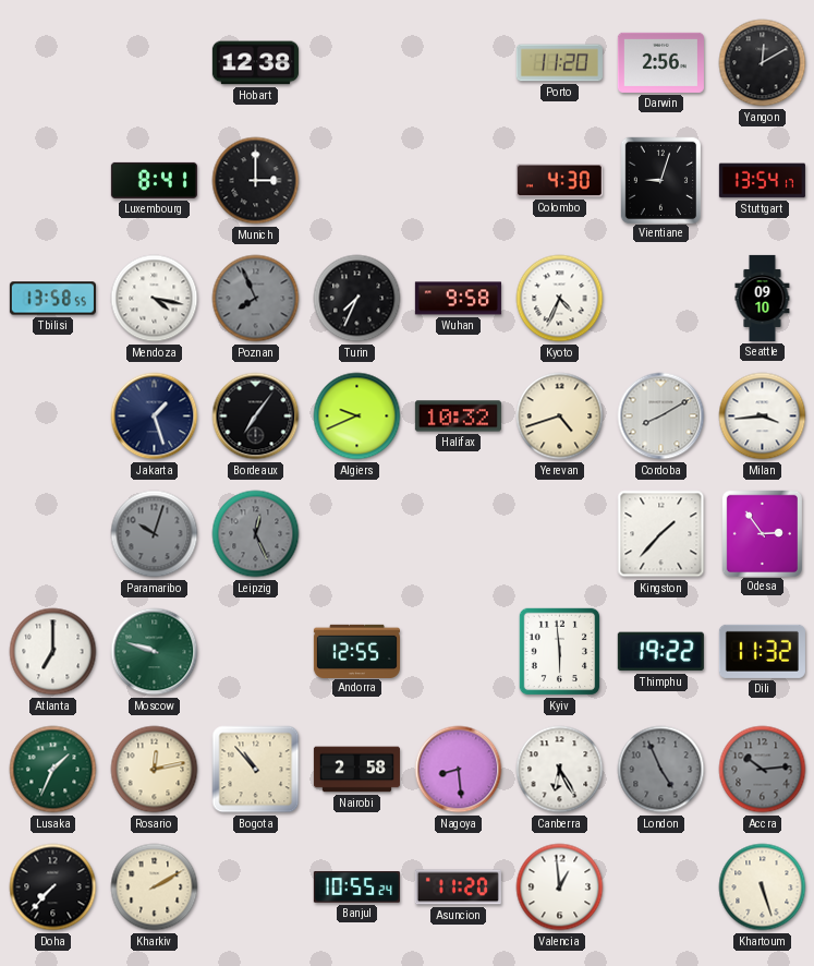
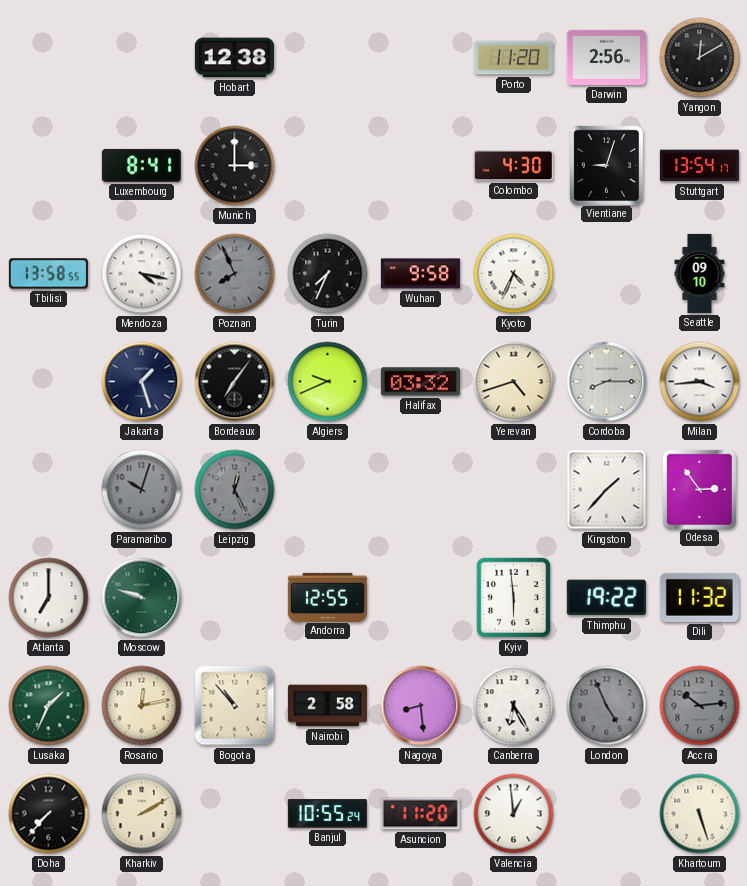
Halifax: 10:32 -> 03:32
Cordoba: 8:10 -> 8:15
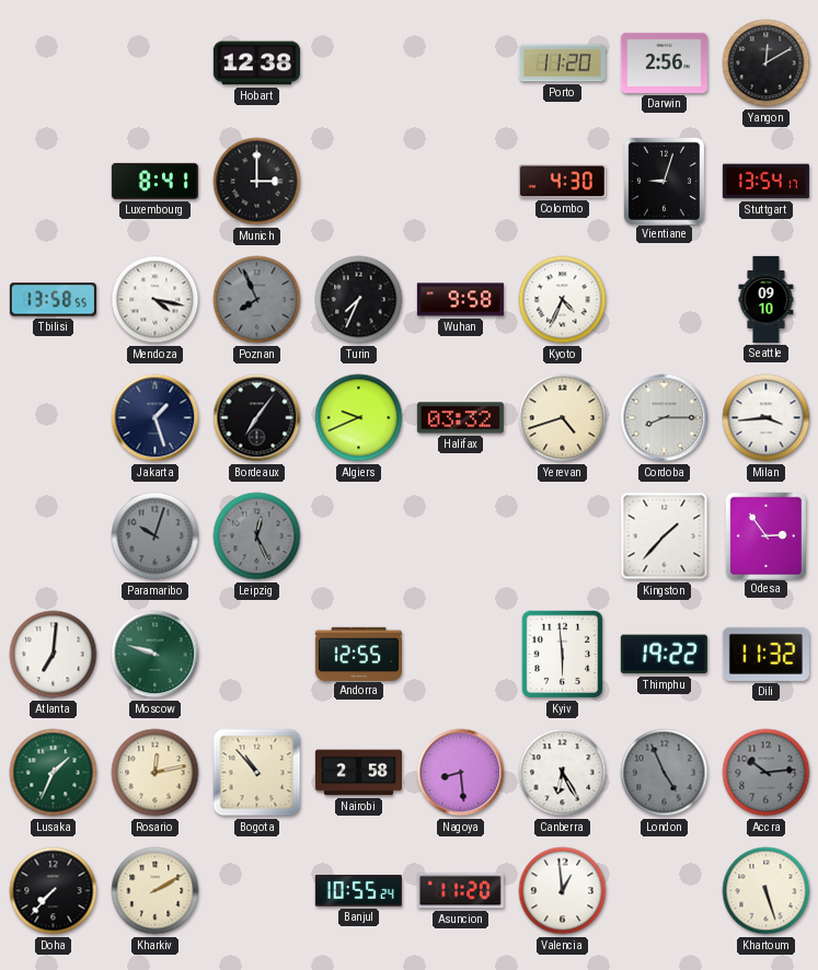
Atlanta: 7:00 -> 7:01
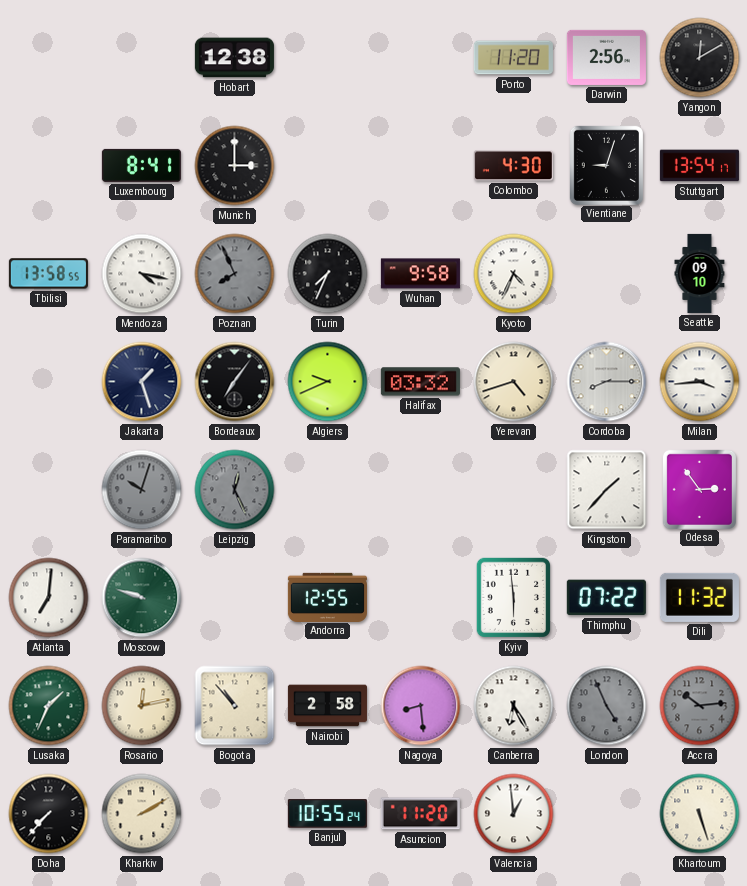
Thimphu: 19:22 -> 07:22
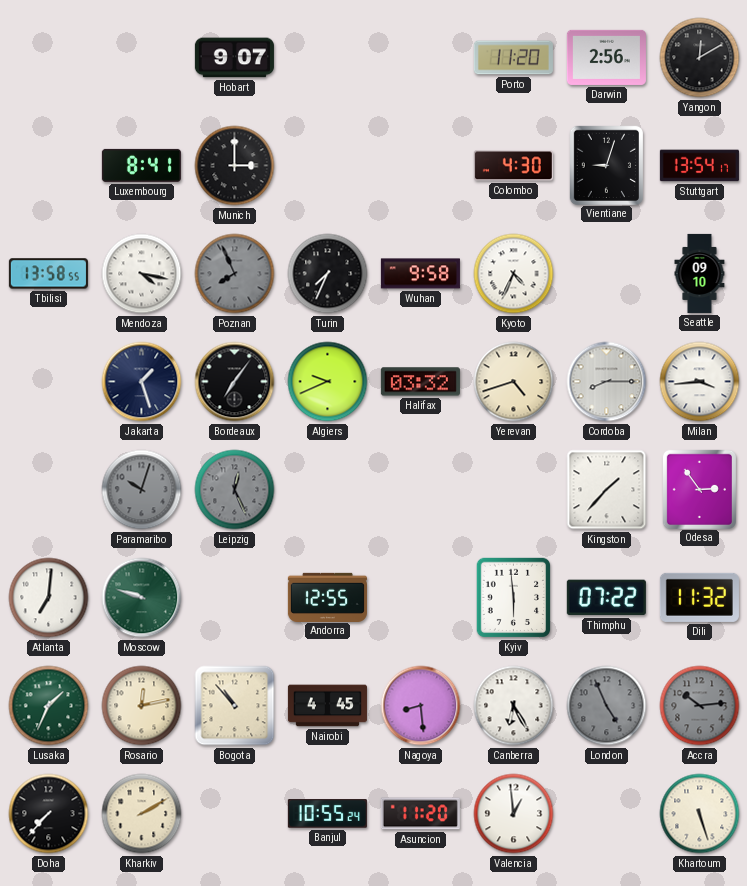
Hobart: 12:38 -> 9:07
Nairobi: 2:58 -> 4:45
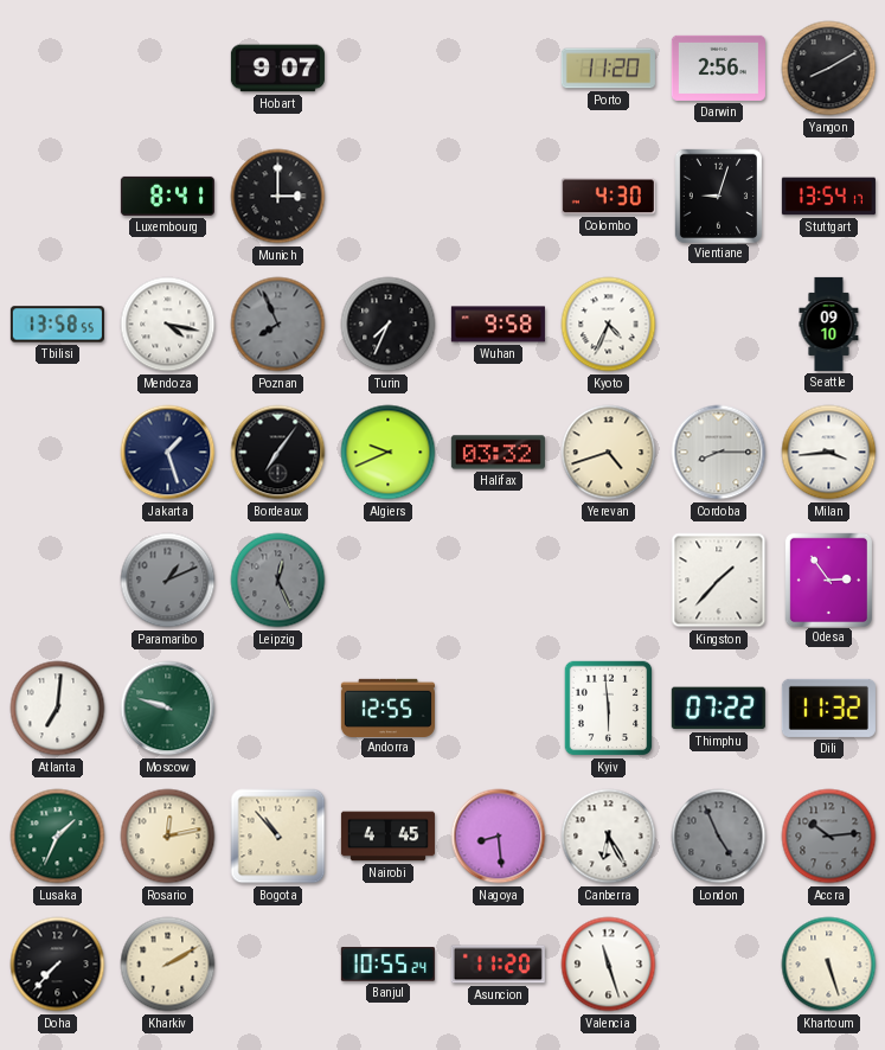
Yangon: 12:10 -> 8:10
Paramaribo: 10:03 -> 1:11
Valencia: 12:59 -> 11:27
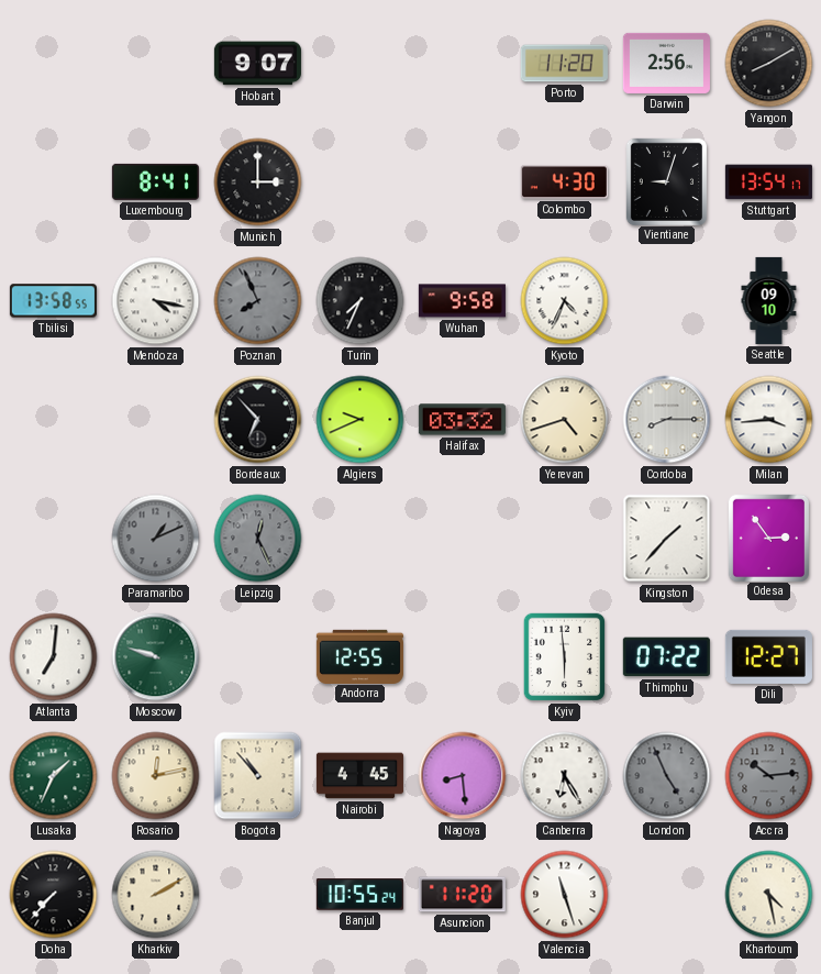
Jakarta: 1:27 -> none
Bordeaux: 7:06 -> 6:53
Dili: 11:32 -> 12:27
Khartoum: 5:27 -> 4:28
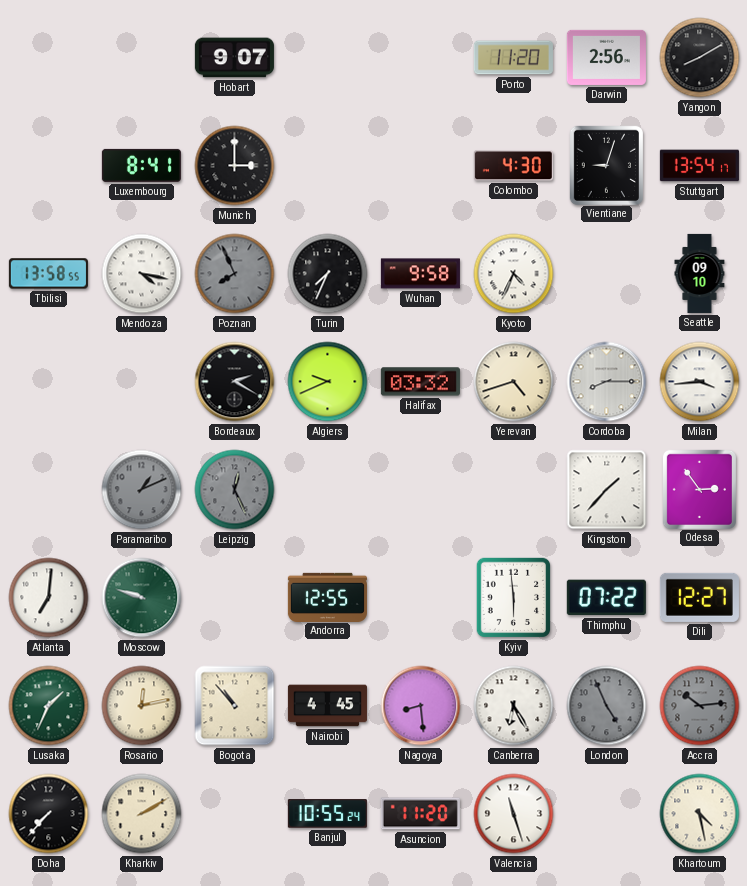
Bordeaux: 6:53 -> 2:20
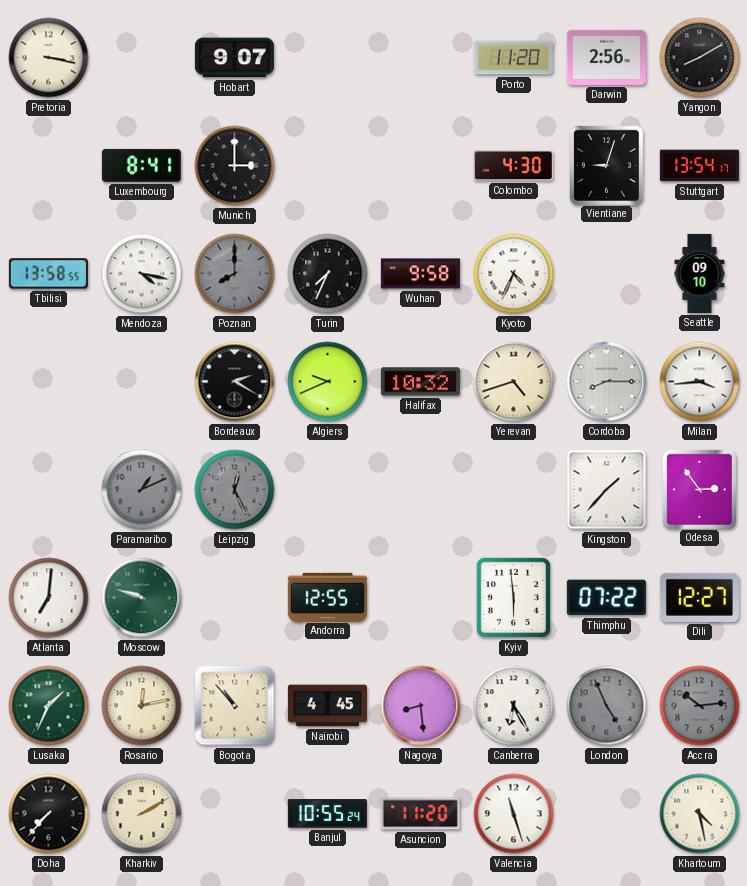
Pretoria: none -> 3:17
Poznan: 7:56 -> 8:00
Halifax: 03:32 -> 10:32
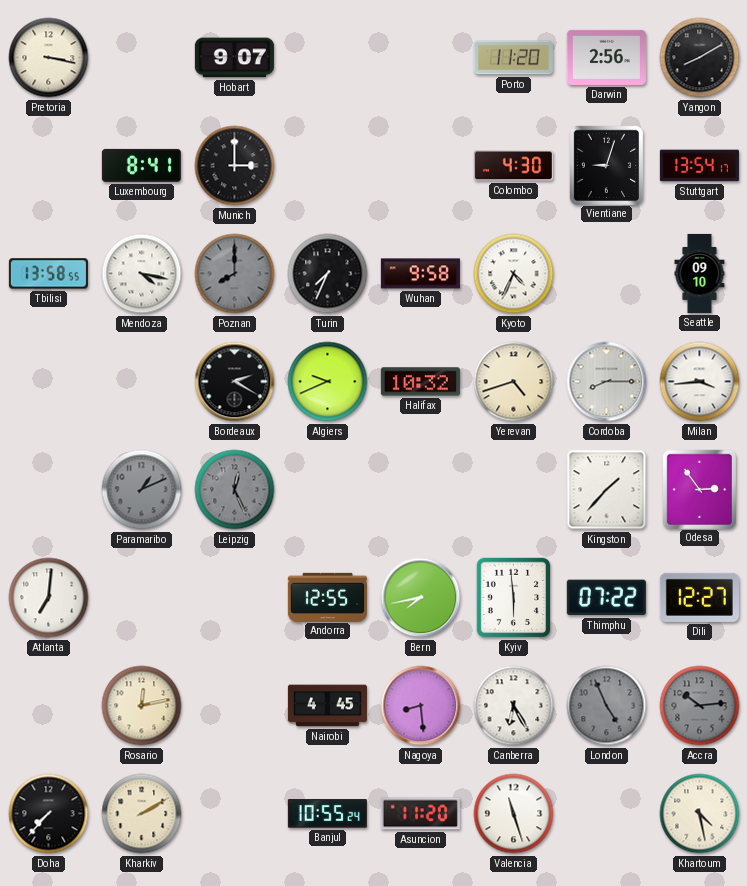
Moscow: 9:48 -> none
Bern: none -> 7:43
Lusaka: 1:34 -> none
Bogota: 10:53 -> none
